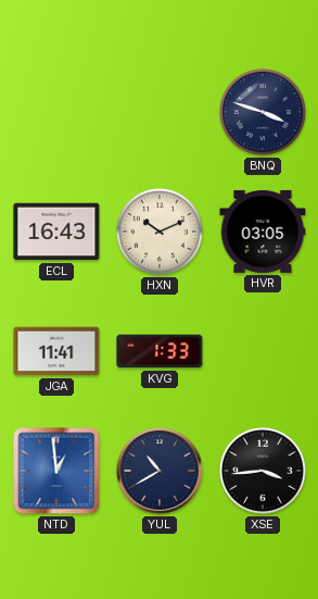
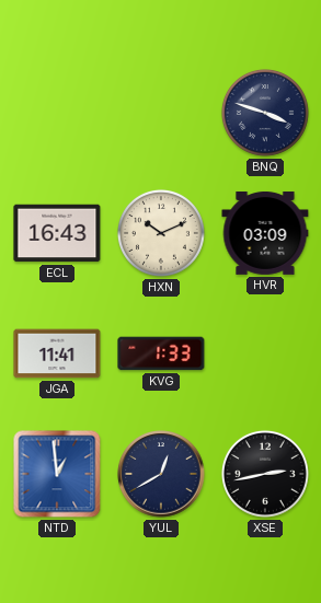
HVR: 03:05 -> 03:09
YUL: 10:40 -> 12:40
XSE: 3:44 -> 2:43
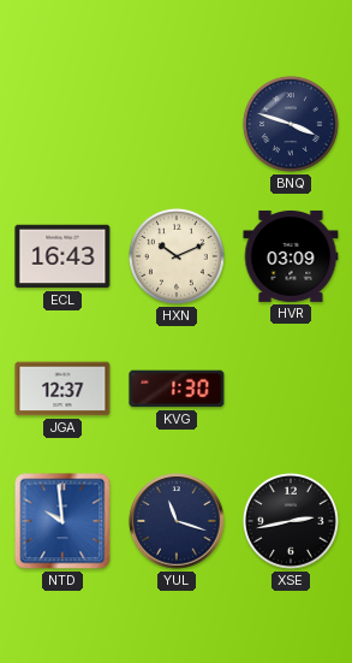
JGA: 11:41 -> 12:37
KVG: 1:33 -> 1:30
NTD: 12:59 -> 9:59
YUL: 12:40 -> 11:18
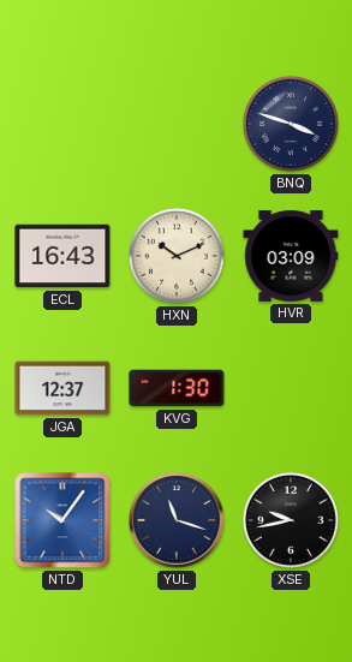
NTD: 9:59 -> 10:06
XSE: 2:43 -> 9:43
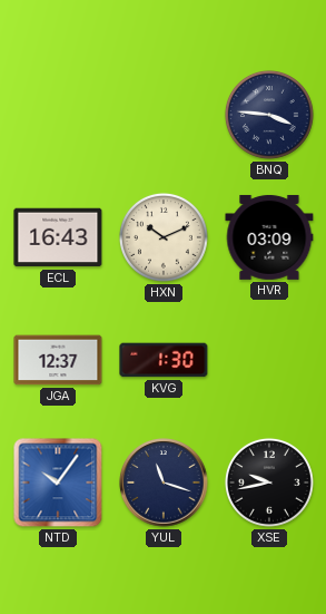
BNQ: 3:48 -> 3:46
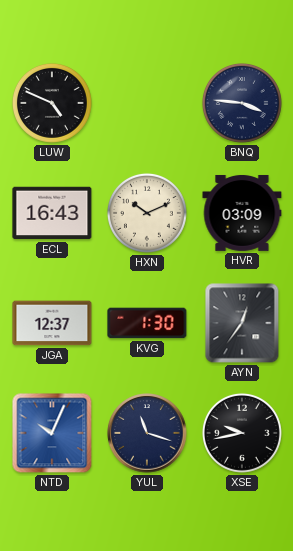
LUW: none -> 4:49
AYN: none -> 12:36
NTD: 10:06 -> 10:04
